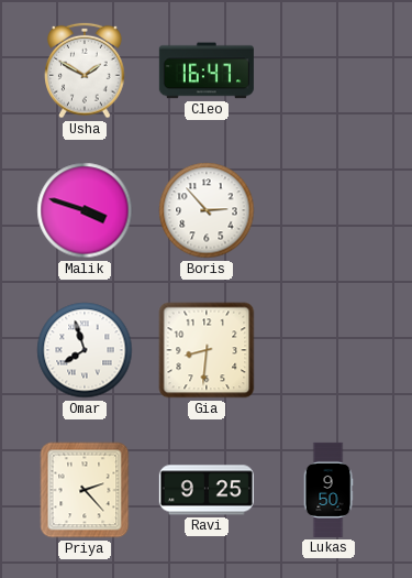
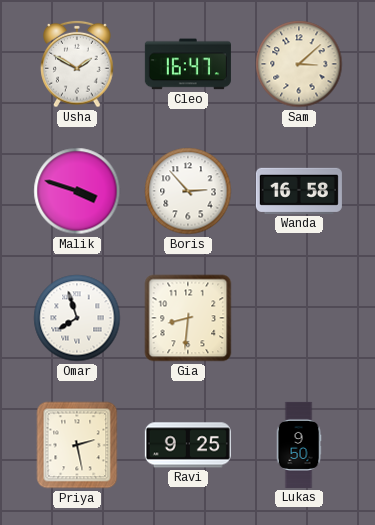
Sam: none -> 3:08
Wanda: none -> 16:58
Priya: 2:23 -> 2:28
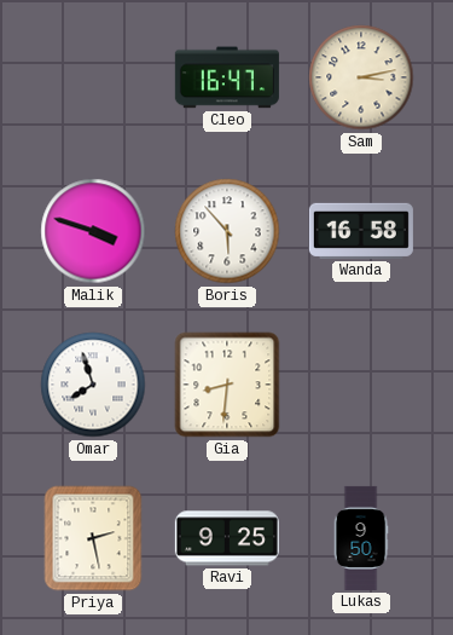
Usha: 1:50 -> none
Sam: 3:08 -> 3:13
Boris: 2:53 -> 5:53
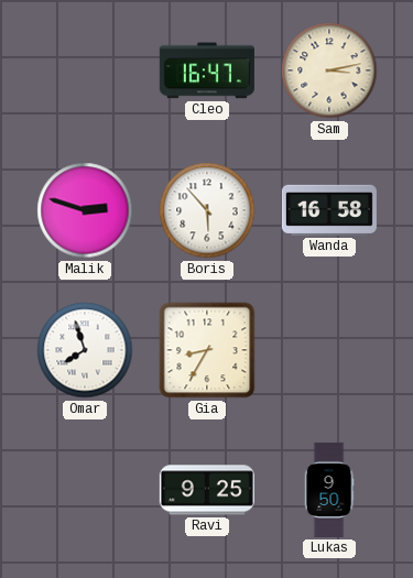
Malik: 3:48 -> 2:48
Gia: 8:31 -> 8:35
Priya: 2:28 -> none
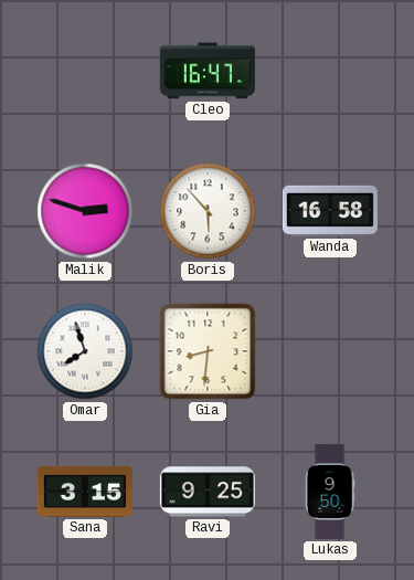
Sam: 3:13 -> none
Gia: 8:35 -> 8:31
Sana: none -> 3:15
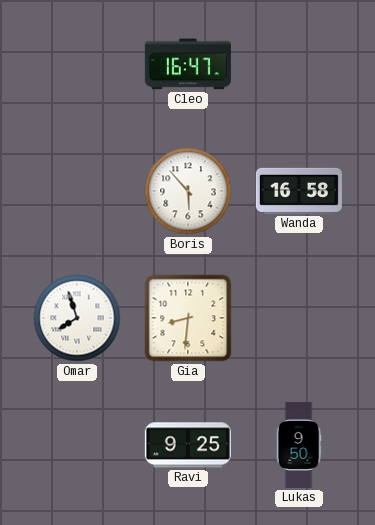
Malik: 2:48 -> none
Sana: 3:15 -> none
